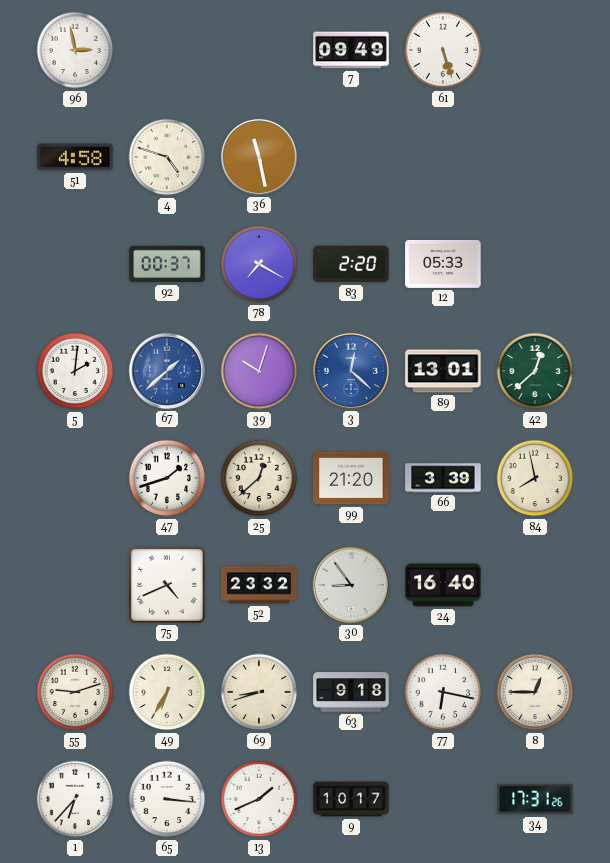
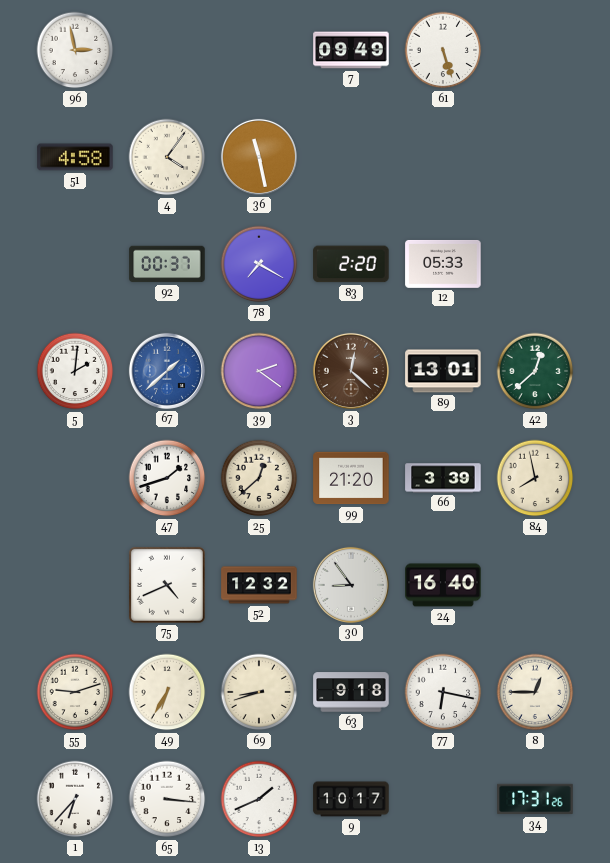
4: 4:48 -> 4:06
39: 10:03 -> 2:21
3 dial: blue -> brown
52: 23:32 -> 12:32
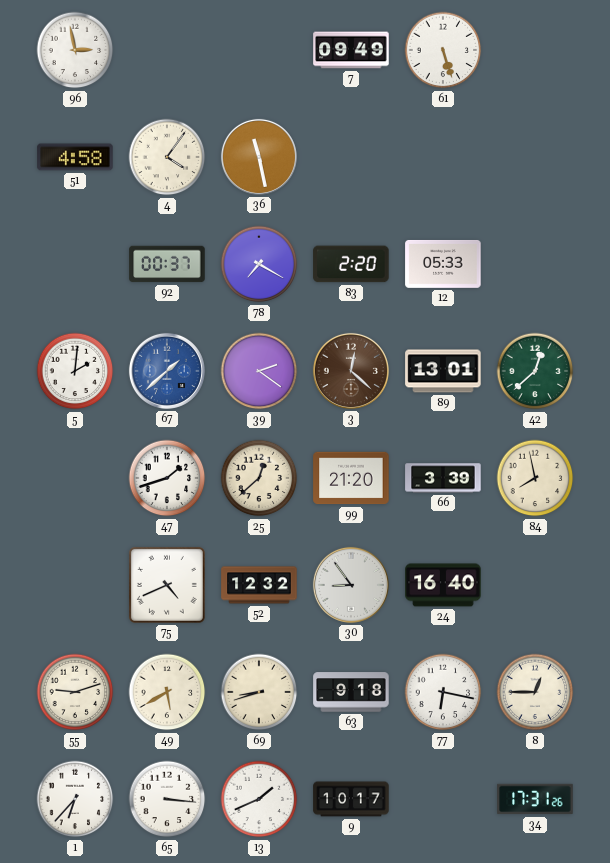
49: 6:35 -> 5:40
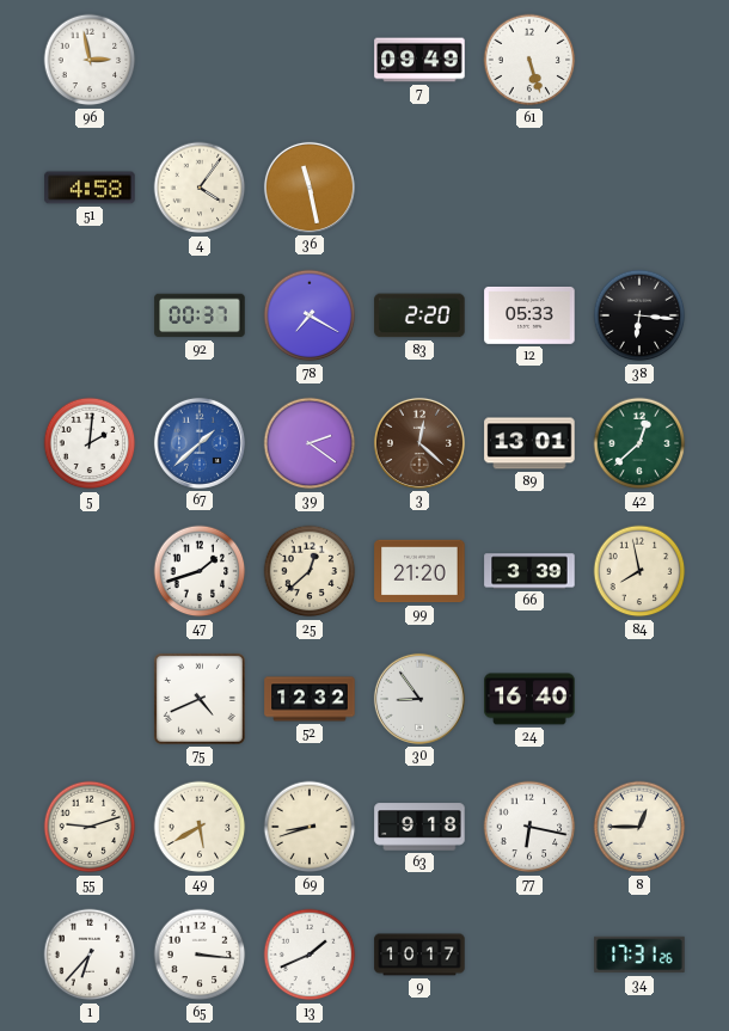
38: none -> 6:16
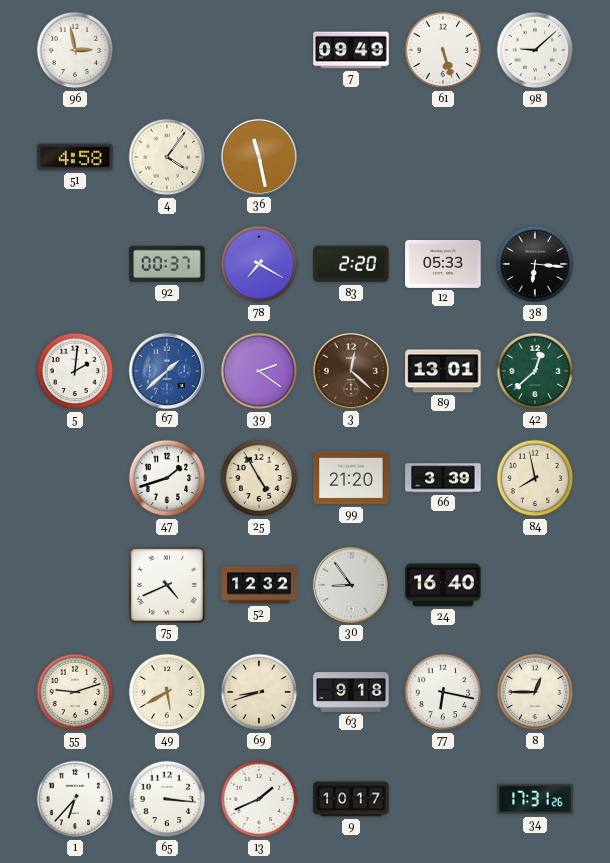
98: none -> 9:08
25: 12:38 -> 4:55
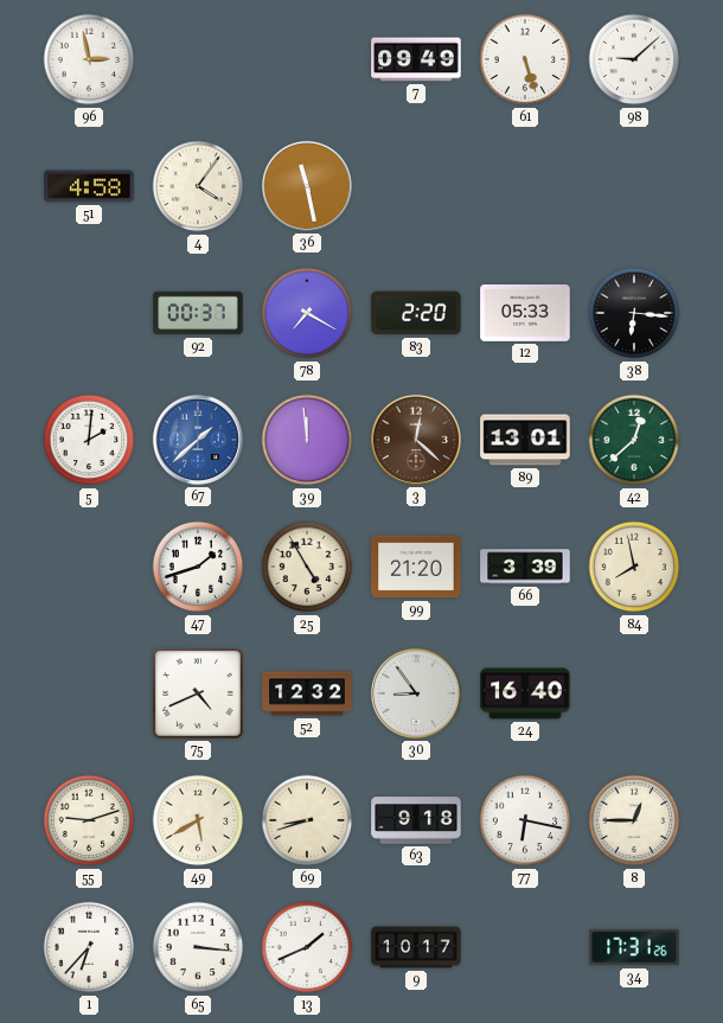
39: 2:21 -> 11:59
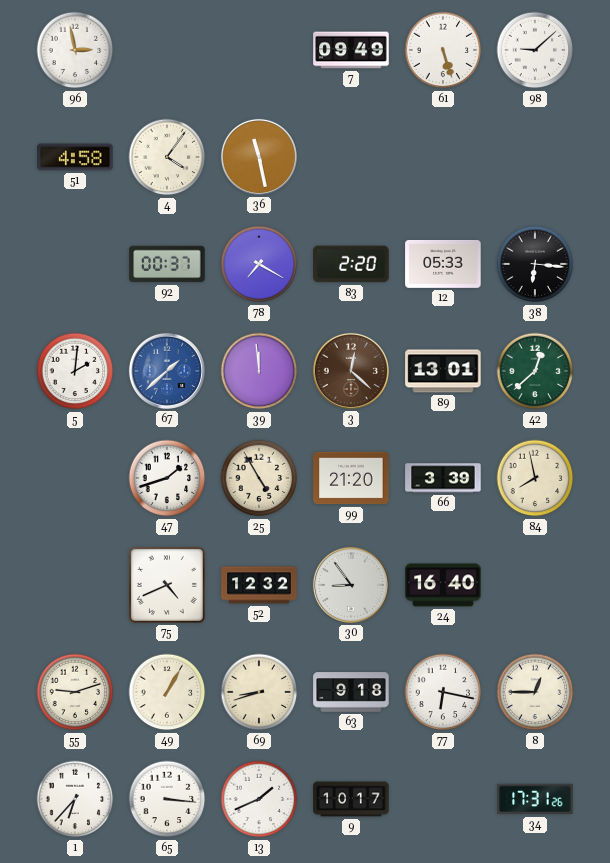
49: 5:40 -> 1:05
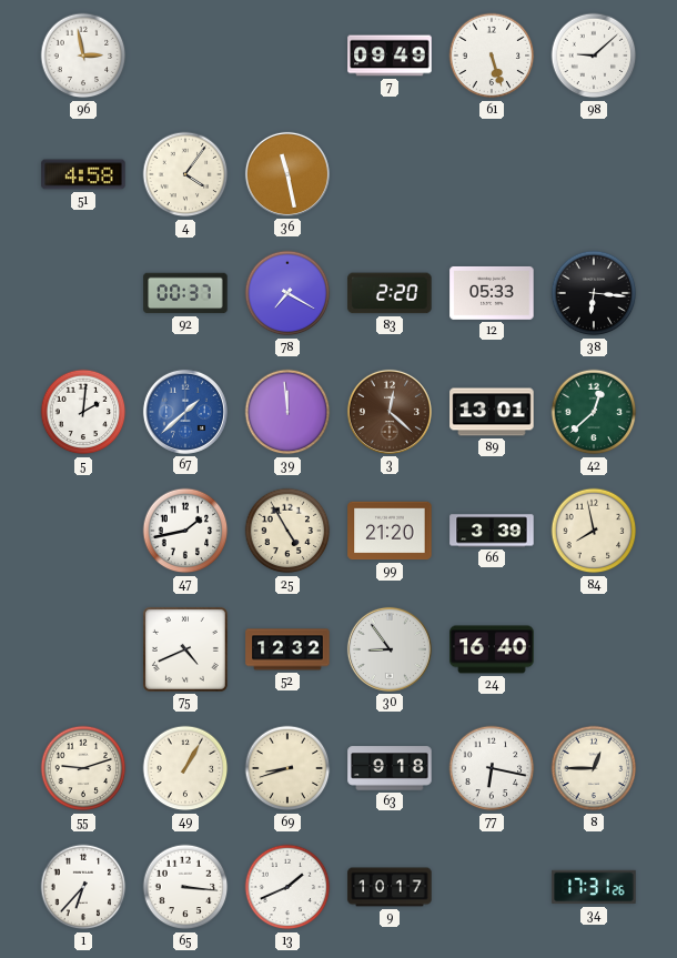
47: 1:42 -> 1:43
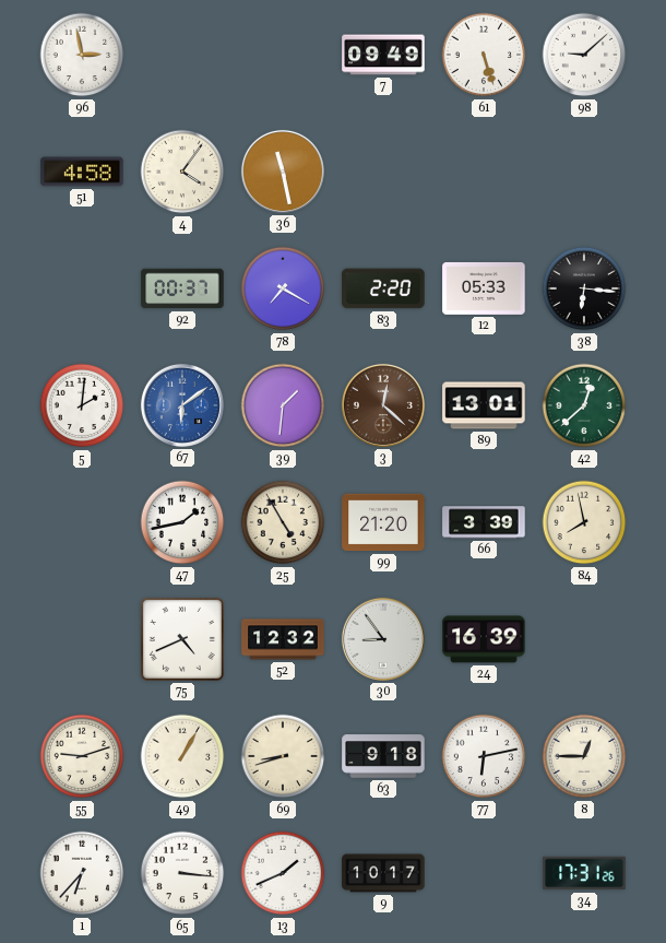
67: 1:38 -> 6:09
39: 11:59 -> 1:31
24: 16:40 -> 16:39
77: 6:17 -> 6:13
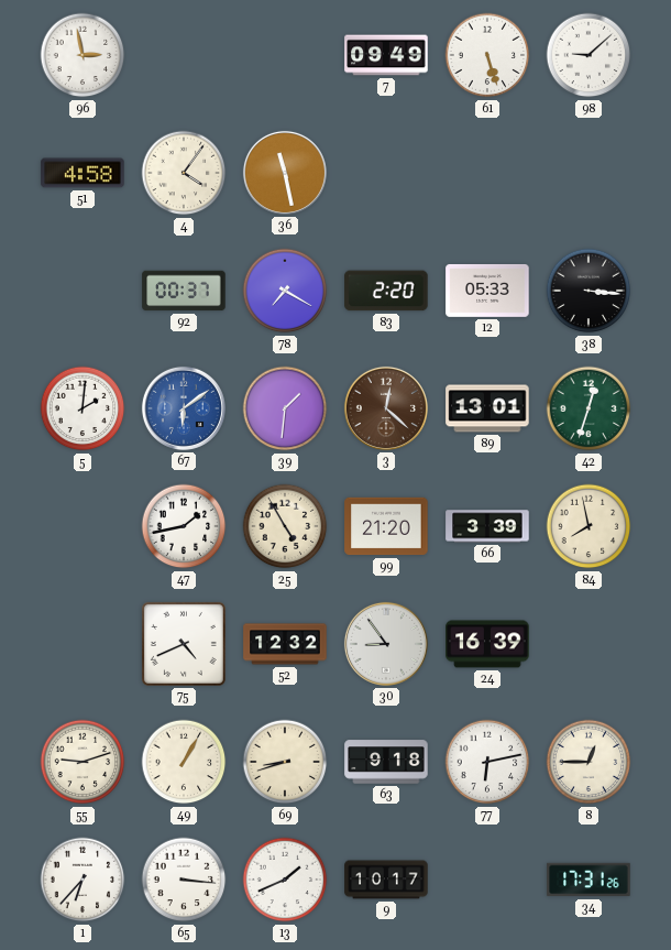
38: 6:16 -> 3:16
42: 12:38 -> 12:33
